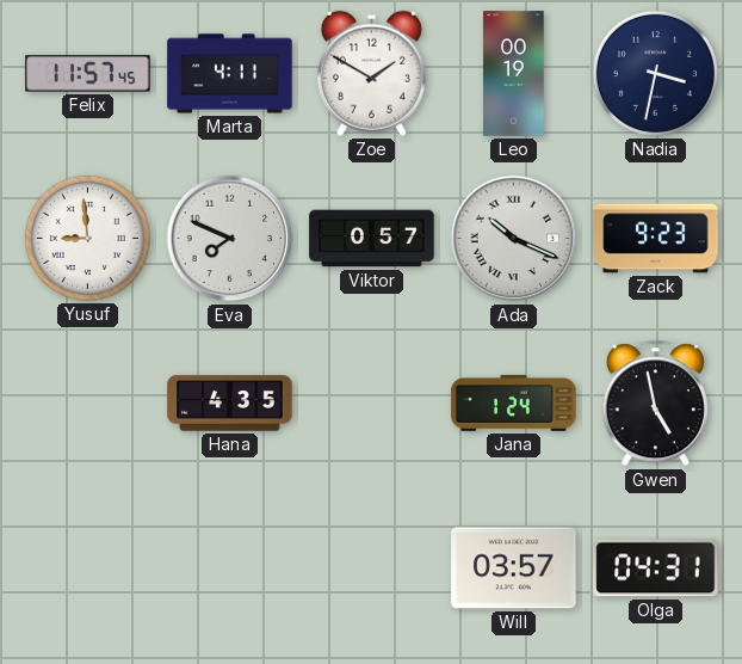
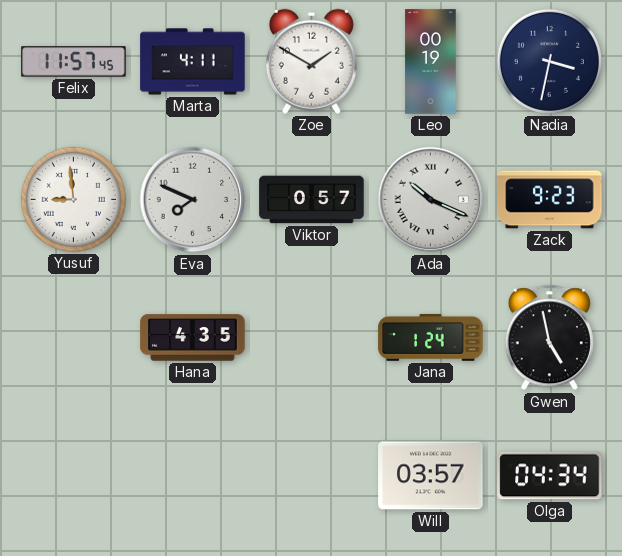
Olga: 04:31 -> 04:34
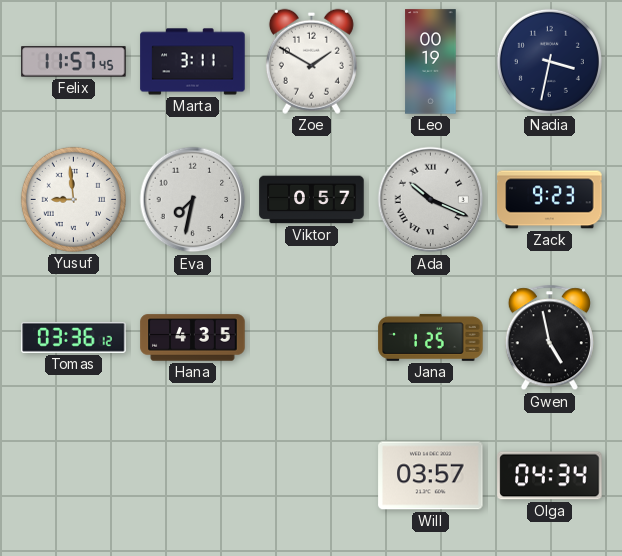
Marta: 4:11 -> 3:11
Eva: 7:49 -> 7:32
Tomas: none -> 03:36
Jana: 1:24 -> 1:25
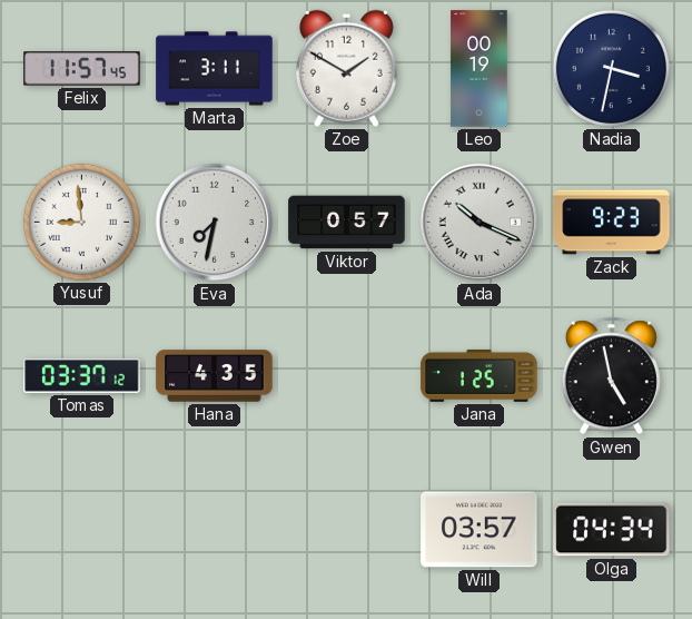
Tomas: 03:36 -> 03:37
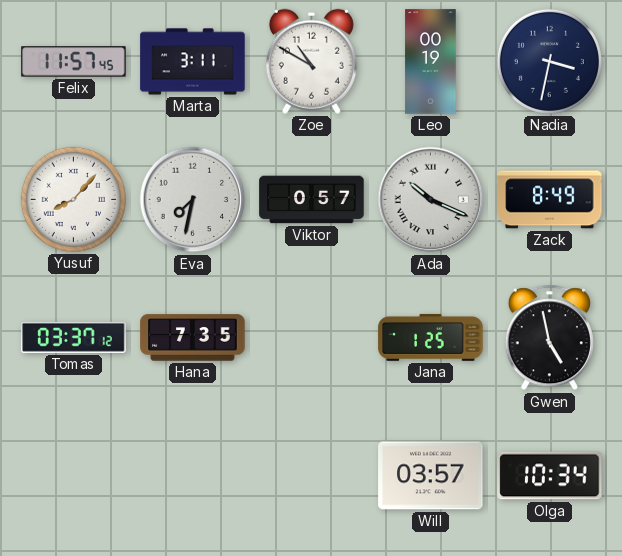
Zoe: 1:50 -> 10:50
Yusuf: 8:59 -> 8:07
Zack: 9:23 -> 8:49
Hana: 4:35 -> 7:35
Olga: 04:34 -> 10:34
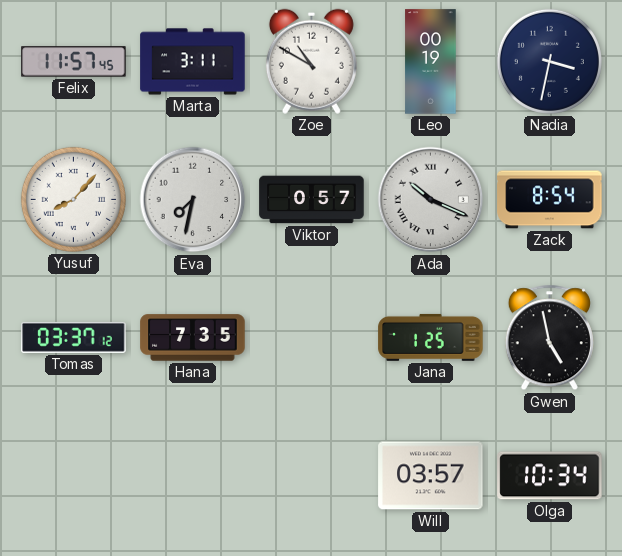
Zack: 8:49 -> 8:54
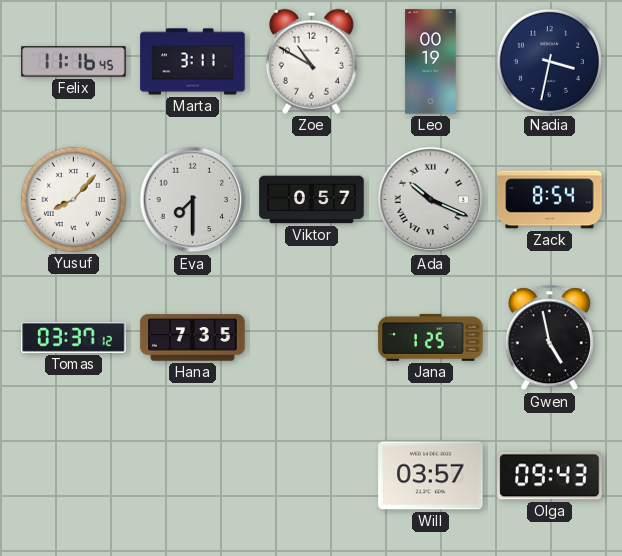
Felix: 11:57 -> 11:16
Eva: 7:32 -> 7:30
Olga: 10:34 -> 09:43
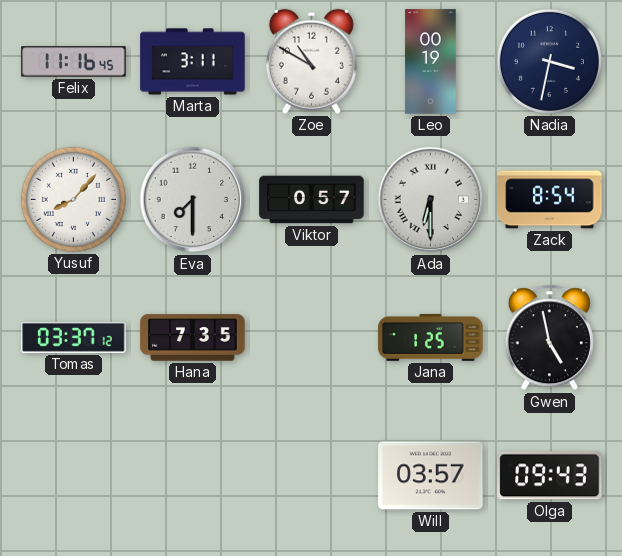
Ada: 10:19 -> 6:30
